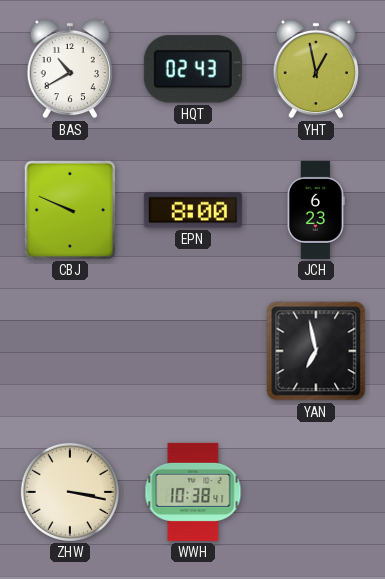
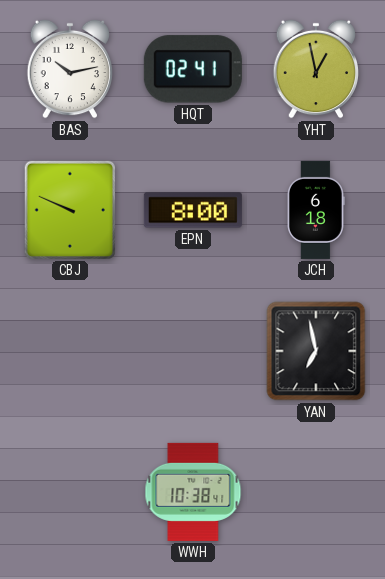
BAS: 10:40 -> 10:13
HQT: 02:43 -> 02:41
JCH: 6:23 -> 6:18
ZHW: 3:17 -> none
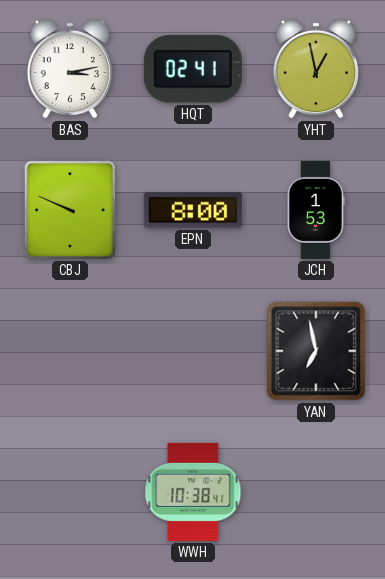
BAS: 10:13 -> 3:13
JCH: 6:18 -> 1:53
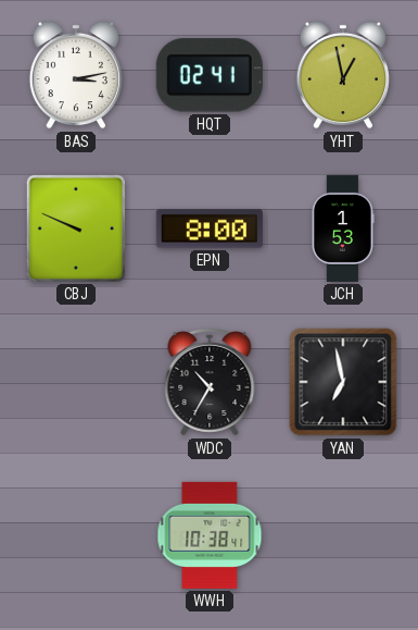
WDC: none -> 10:35
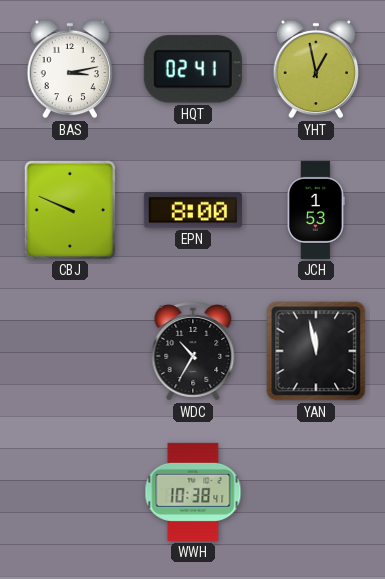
YAN: 6:58 -> 11:58
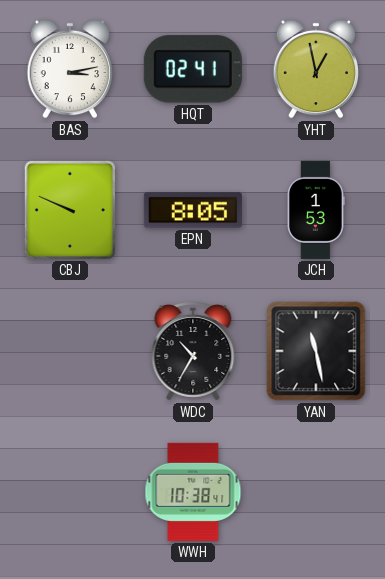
EPN: 8:00 -> 8:05
YAN: 11:58 -> 11:28
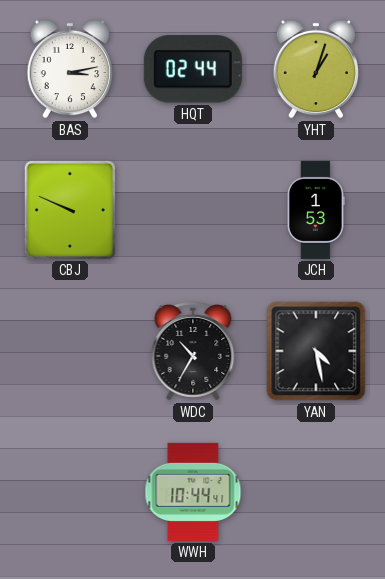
HQT: 02:41 -> 02:44
YHT: 12:58 -> 1:03
EPN: 8:05 -> none
YAN: 11:28 -> 4:28
WWH: 10:38 -> 10:44
